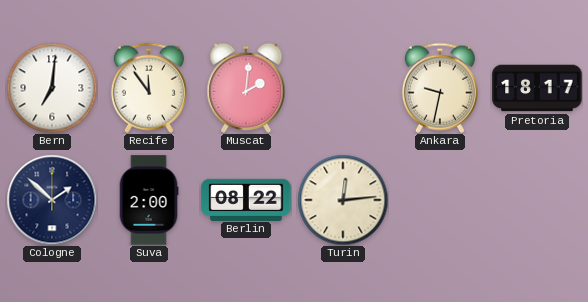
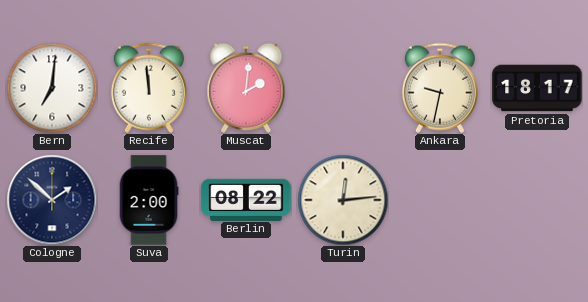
Recife: 11:54 -> 11:59
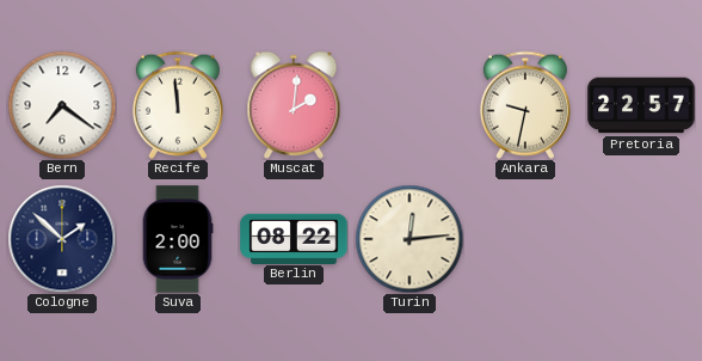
Bern: 7:01 -> 7:21
Pretoria: 18:17 -> 22:57
